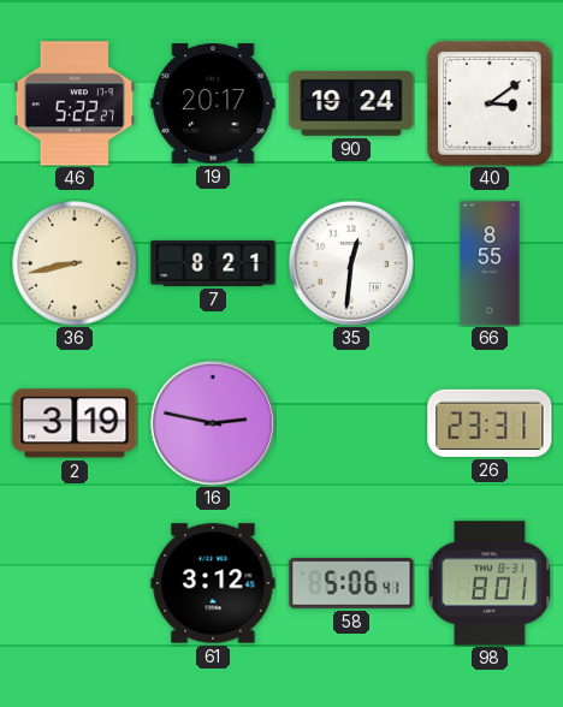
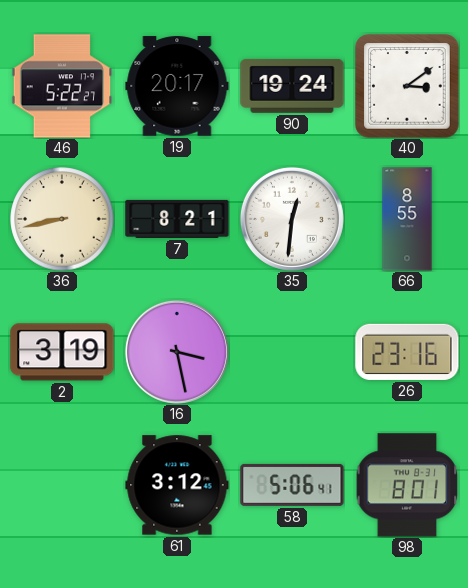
16: 2:47 -> 3:28
26: 23:31 -> 23:16
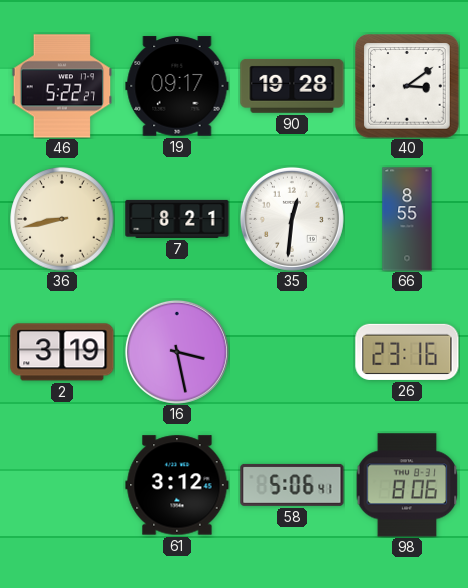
19: 20:17 -> 09:17
90: 19:24 -> 19:28
98: 8:01 -> 8:06
